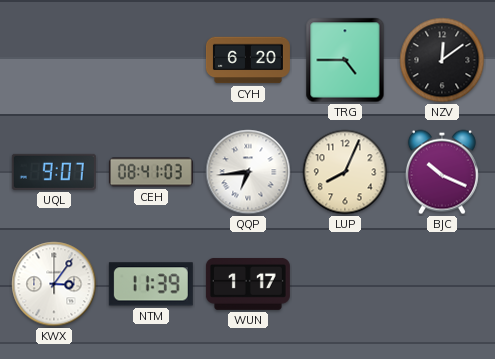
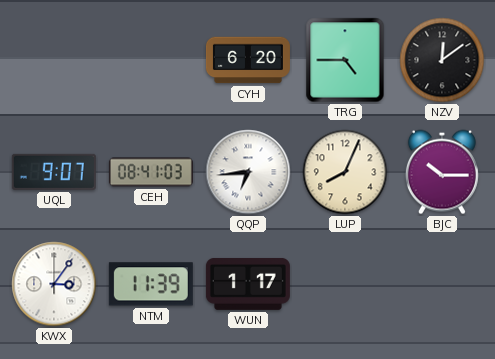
BJC: 10:19 -> 10:15
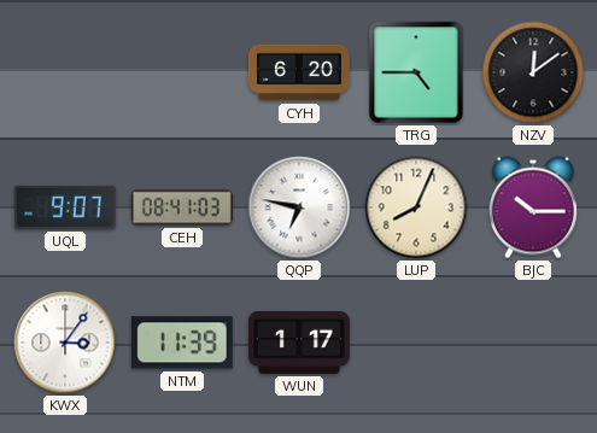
QQP: 6:44 -> 6:47
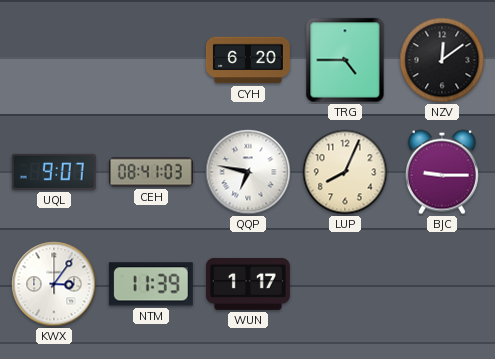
BJC: 10:15 -> 9:15
